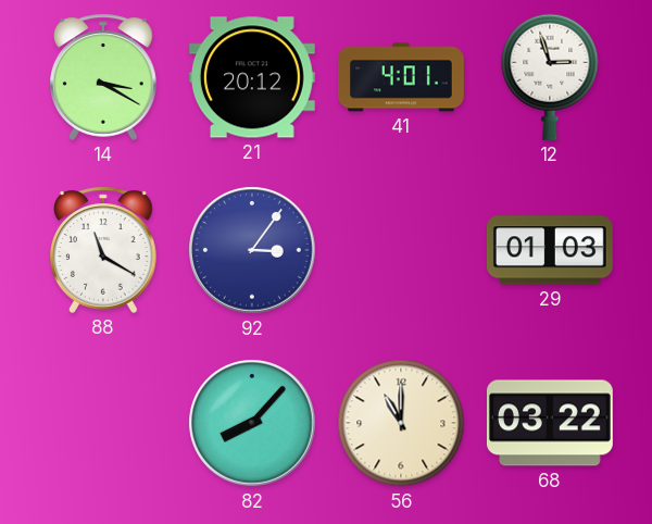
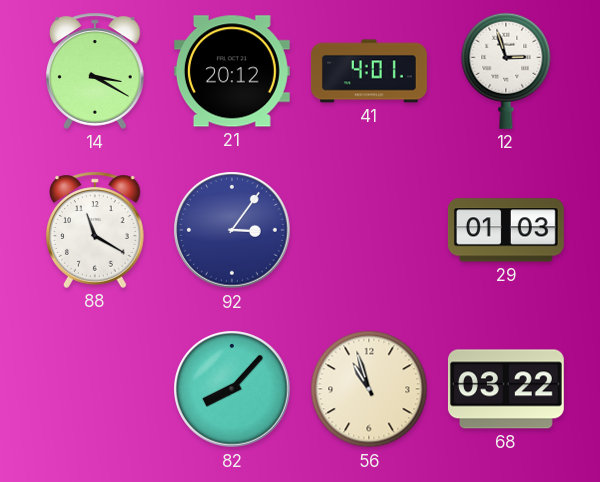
56: 11:00 -> 10:57
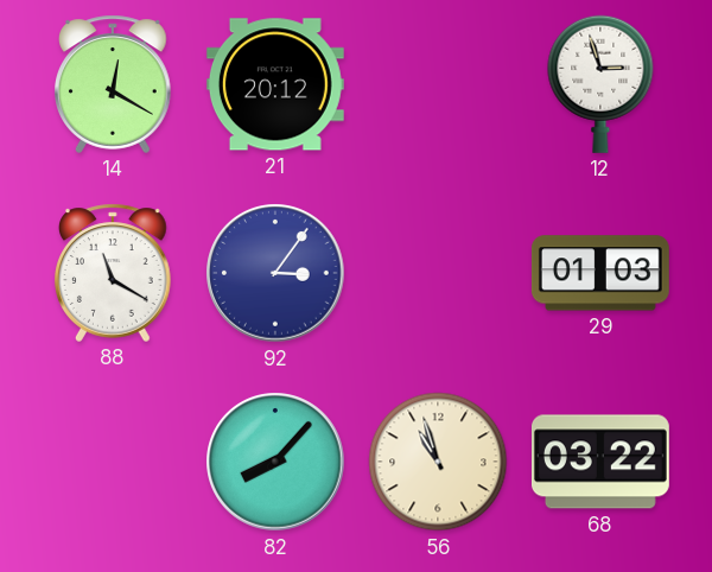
14: 3:20 -> 12:20
41: 4:01 -> none
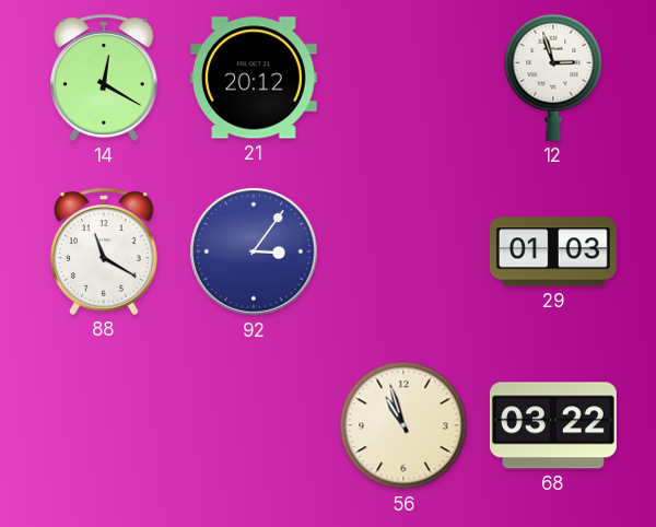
82: 8:07 -> none
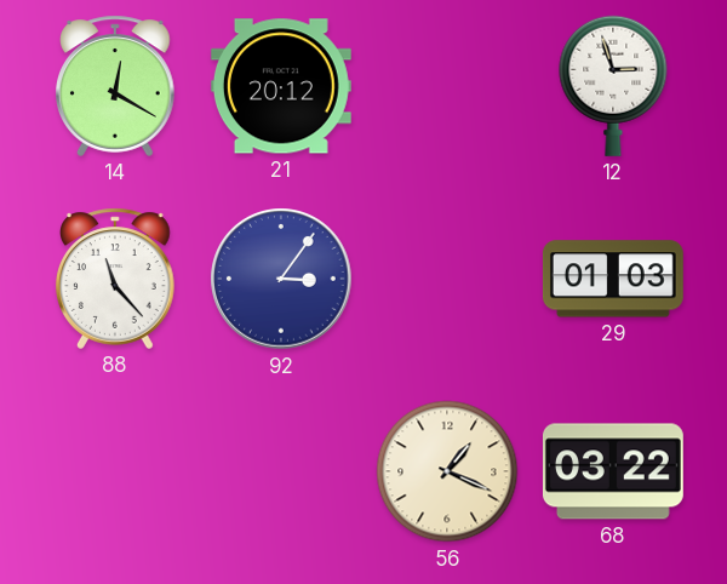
88: 11:20 -> 11:23
56: 10:57 -> 1:19
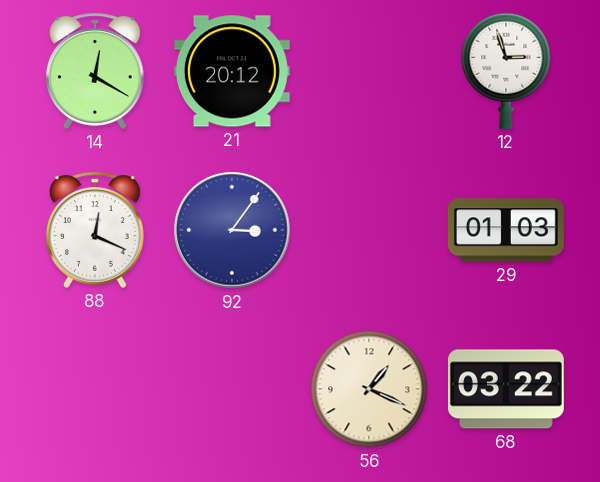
88: 11:23 -> 12:19
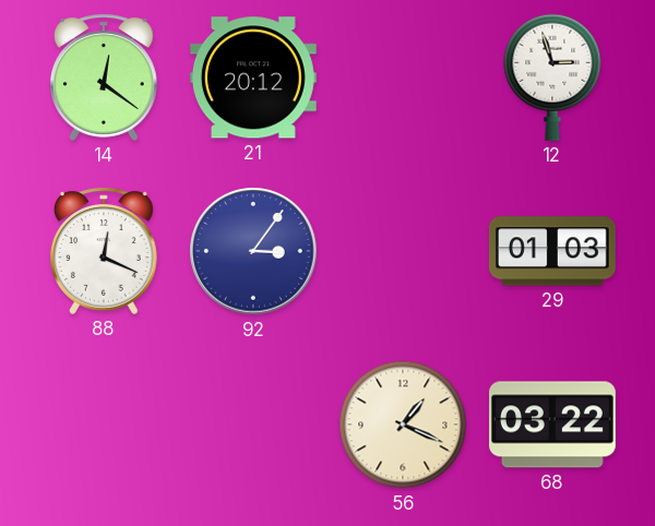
14: 12:20 -> 12:21
